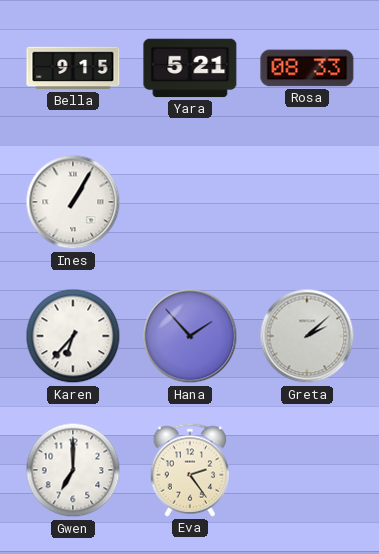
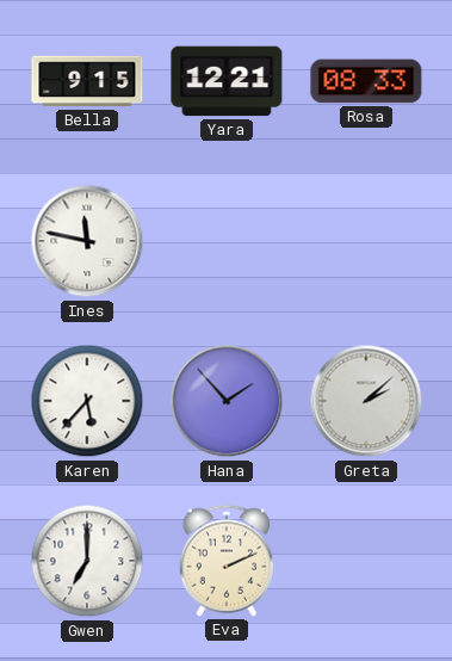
Yara: 5:21 -> 12:21
Ines: 1:05 -> 11:47
Karen: 6:37 -> 5:37
Eva: 2:24 -> 2:11
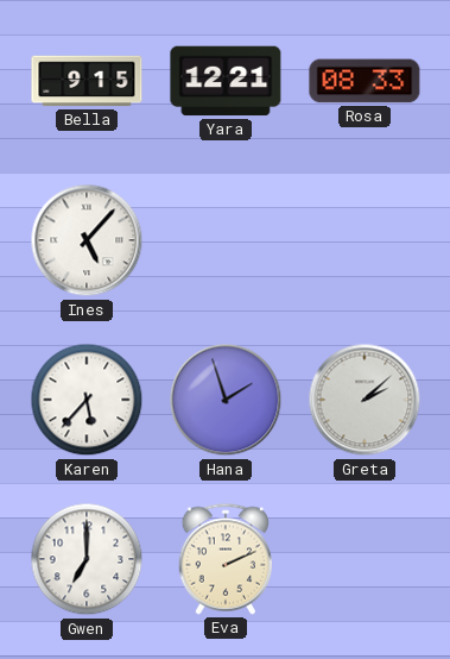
Ines: 11:47 -> 5:07
Hana: 1:53 -> 1:57
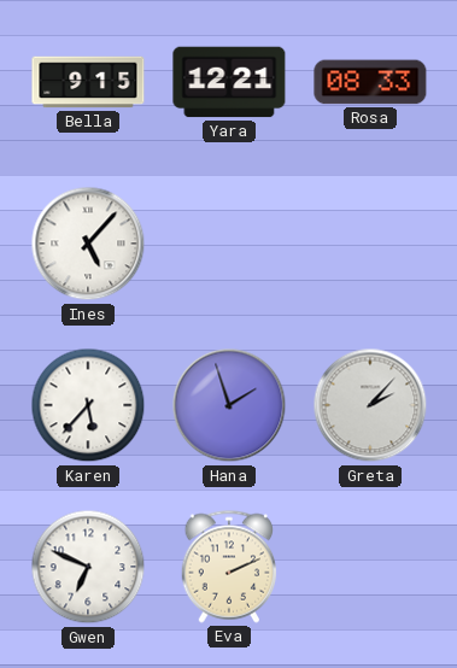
Greta: 2:08 -> 2:07
Gwen: 7:00 -> 6:49
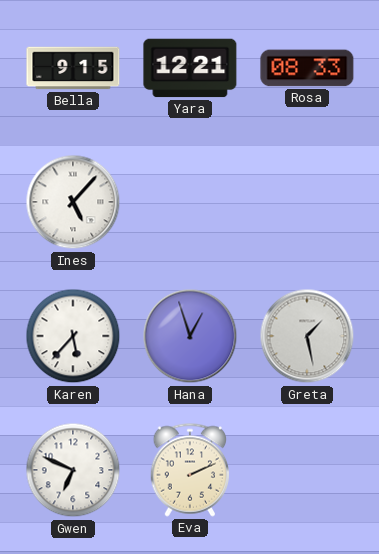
Hana: 1:57 -> 12:57
Greta: 2:07 -> 1:28
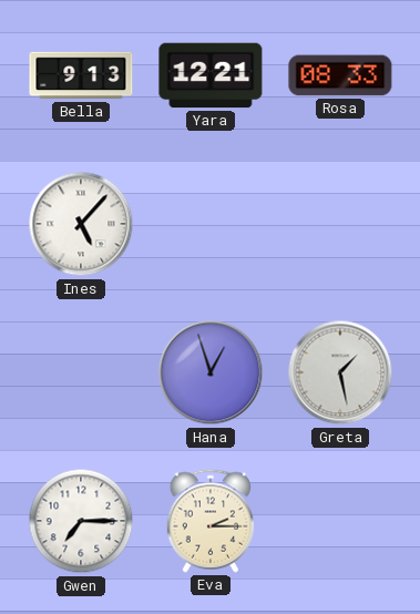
Bella: 9:15 -> 9:13
Karen: 5:37 -> none
Gwen: 6:49 -> 7:15
Eva: 2:11 -> 2:15
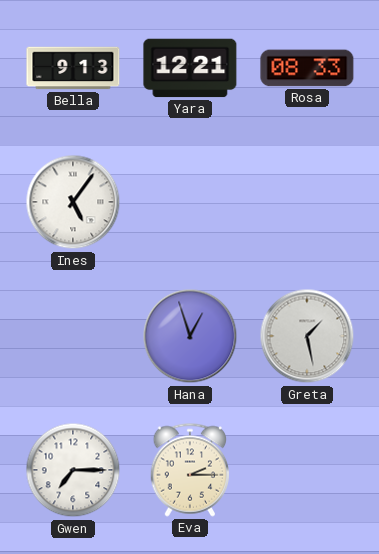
Ines: 5:07 -> 5:06
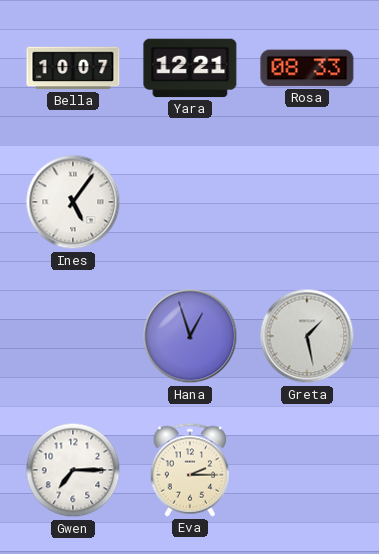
Bella: 9:13 -> 10:07
